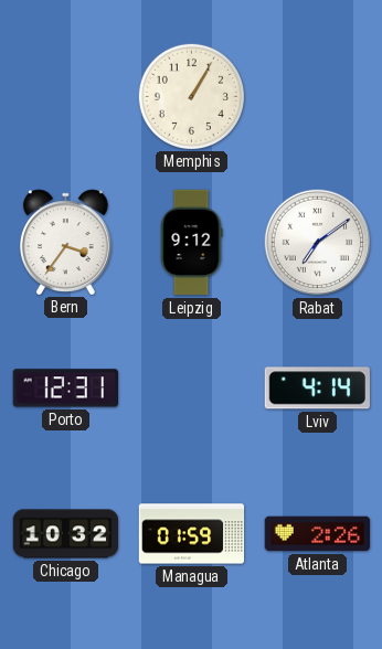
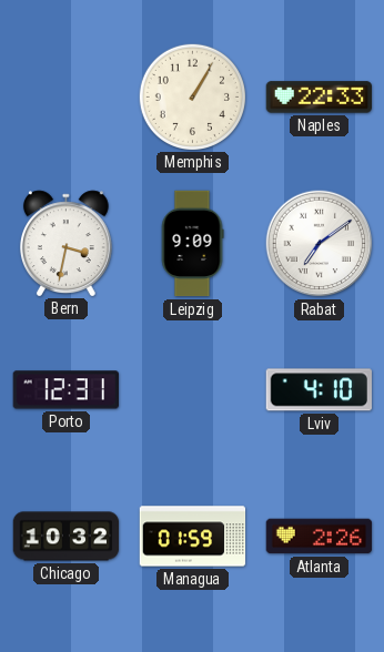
Naples: none -> 22:33
Bern: 3:36 -> 3:32
Leipzig: 9:12 -> 9:09
Lviv: 4:14 -> 4:10
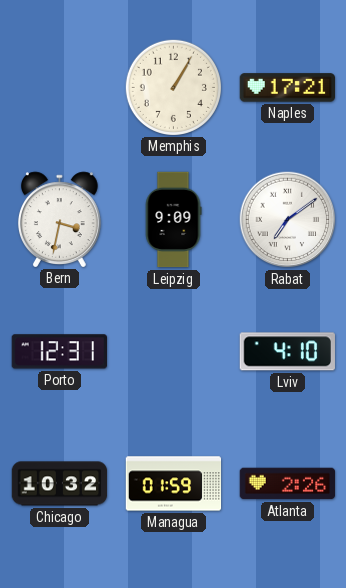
Naples: 22:33 -> 17:21
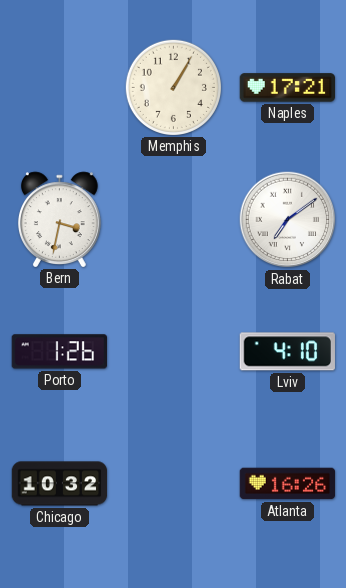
Leipzig: 9:09 -> none
Porto: 12:31 -> 1:26
Managua: 01:59 -> none
Atlanta: 2:26 -> 16:26
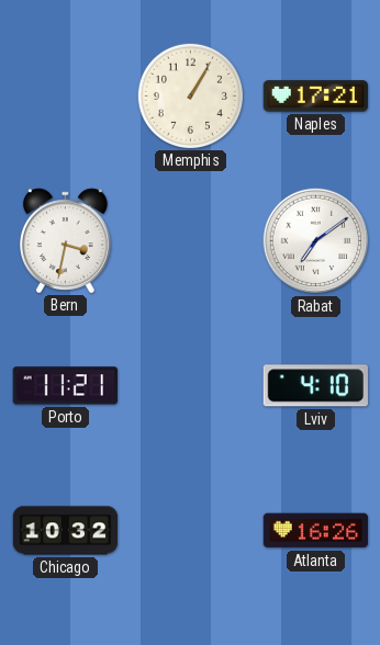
Porto: 1:26 -> 11:21
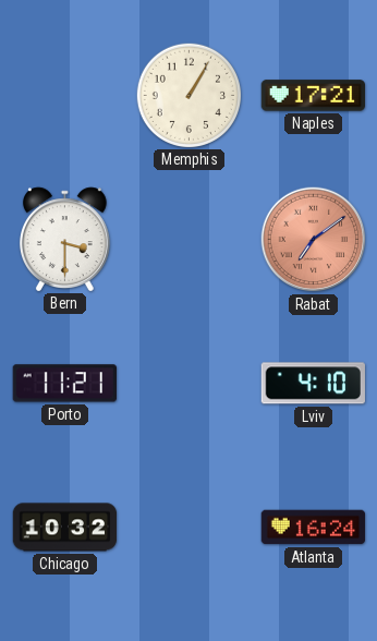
Bern: 3:32 -> 3:30
Rabat dial: white -> salmon
Atlanta: 16:26 -> 16:24
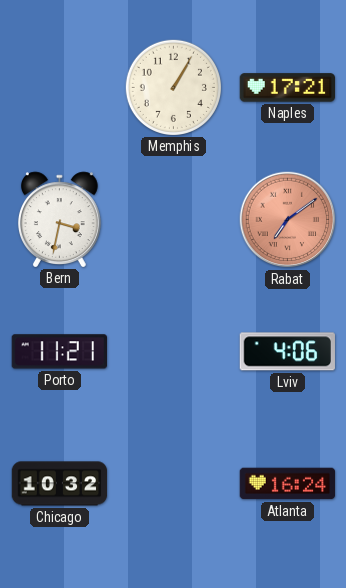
Bern: 3:30 -> 3:32
Lviv: 4:10 -> 4:06
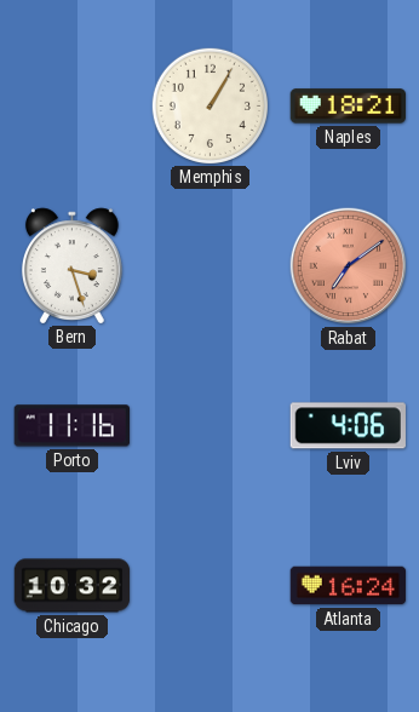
Naples: 17:21 -> 18:21
Bern: 3:32 -> 3:27
Porto: 11:21 -> 11:16
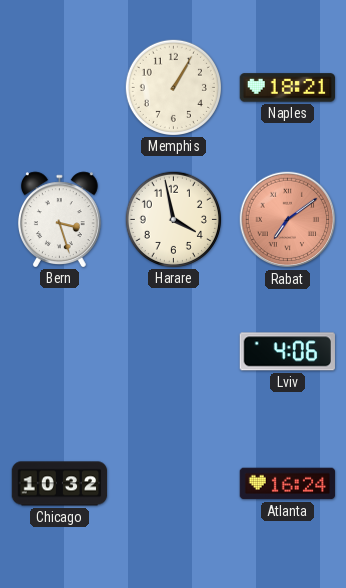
Harare: none -> 3:58
Porto: 11:16 -> none
